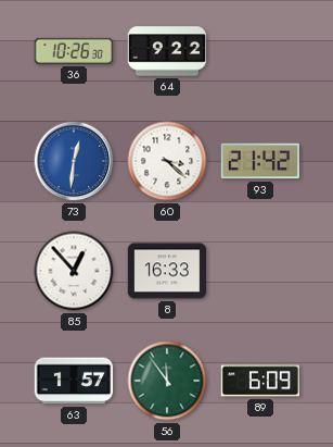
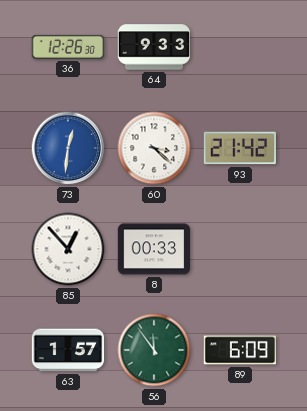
36: 10:26 -> 12:26
64: 9:22 -> 9:33
8: 16:33 -> 00:33
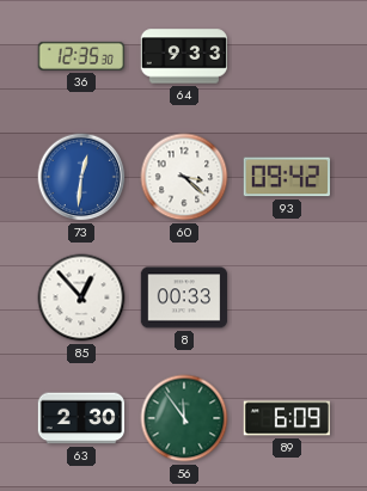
36: 12:26 -> 12:35
93: 21:42 -> 09:42
63: 1:57 -> 2:30
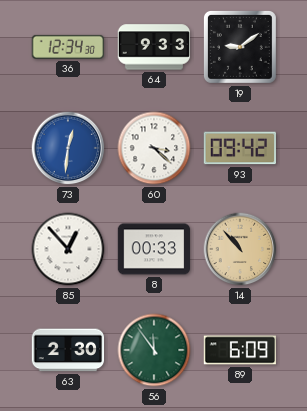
36: 12:35 -> 12:34
19: none -> 9:09
14: none -> 10:53
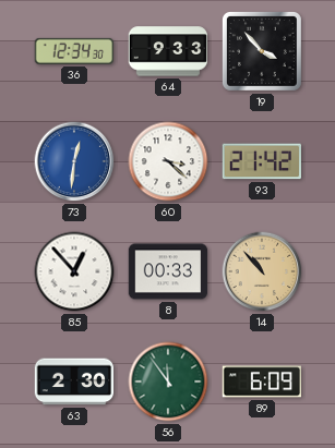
19: 9:09 -> 3:53
93: 09:42 -> 21:42
